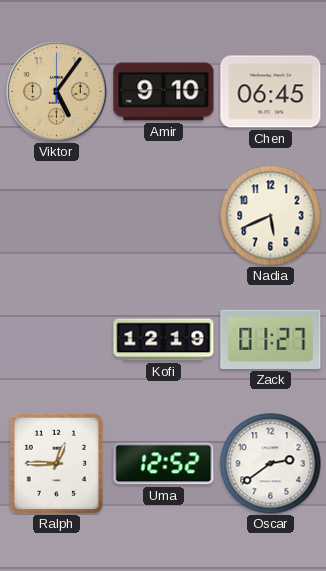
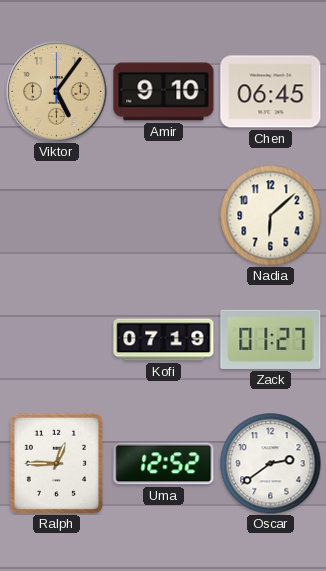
Nadia: 5:41 -> 6:08
Kofi: 12:19 -> 07:19
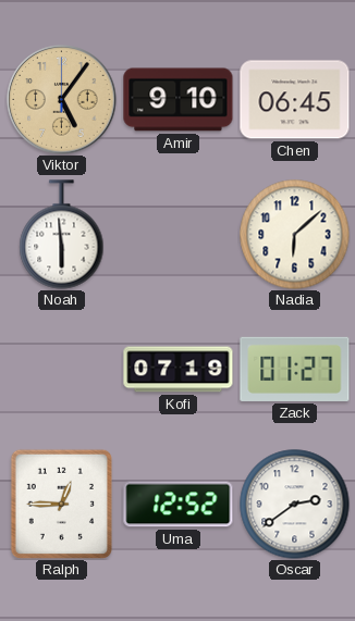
Noah: none -> 5:59
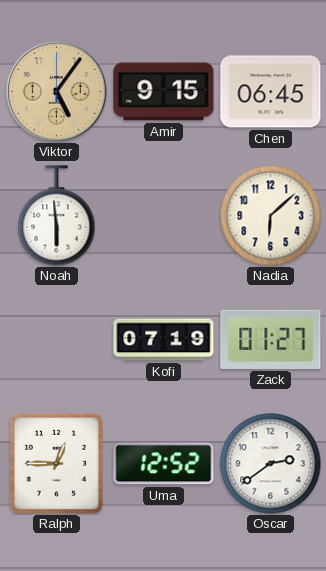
Amir: 9:10 -> 9:15
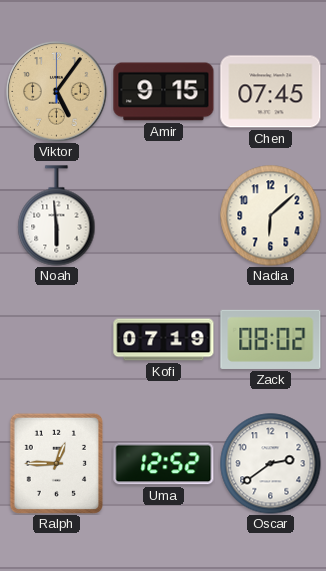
Chen: 06:45 -> 07:45
Zack: 01:27 -> 08:02
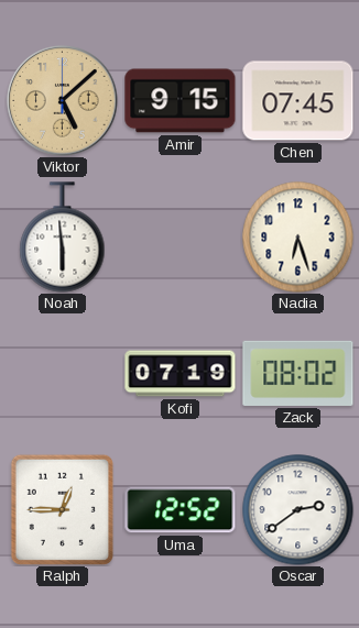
Viktor: 5:06 -> 5:08
Nadia: 6:08 -> 6:27
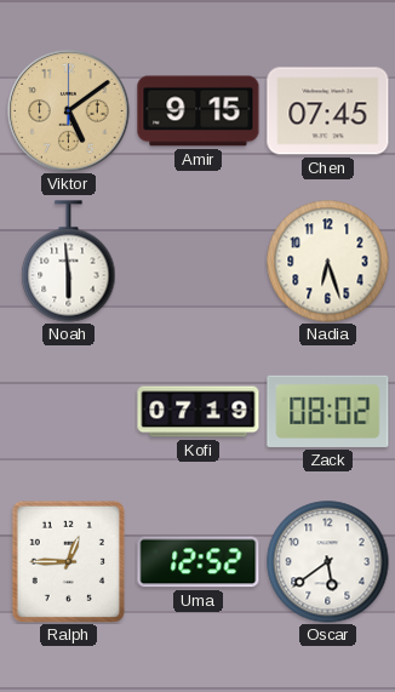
Viktor: 5:08 -> 5:09
Oscar: 2:39 -> 5:39
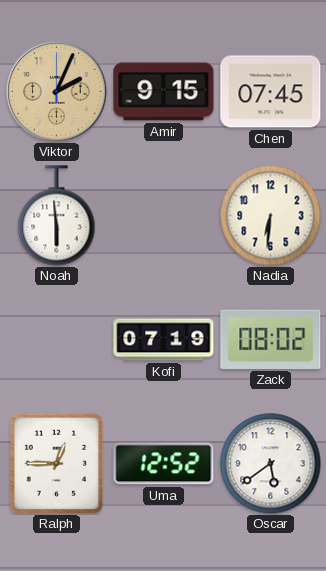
Viktor: 5:09 -> 2:04
Nadia: 6:27 -> 6:31
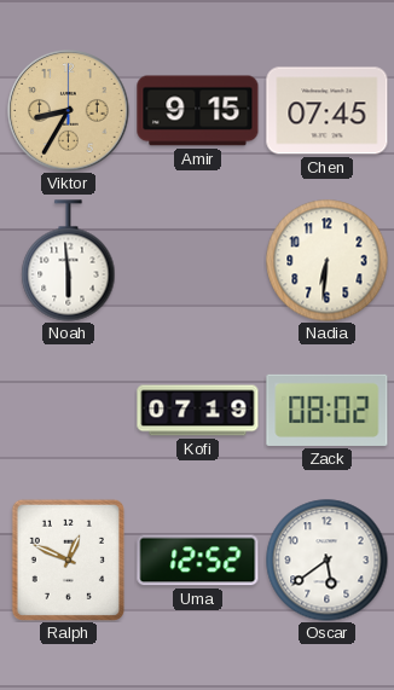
Viktor: 2:04 -> 8:35
Ralph: 12:45 -> 12:49
